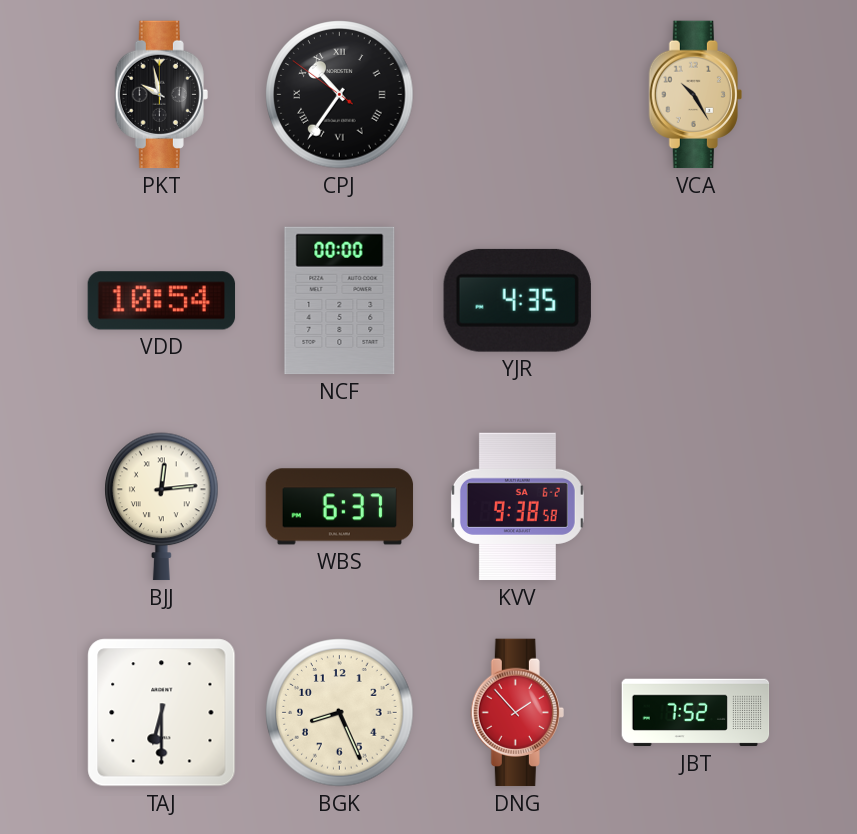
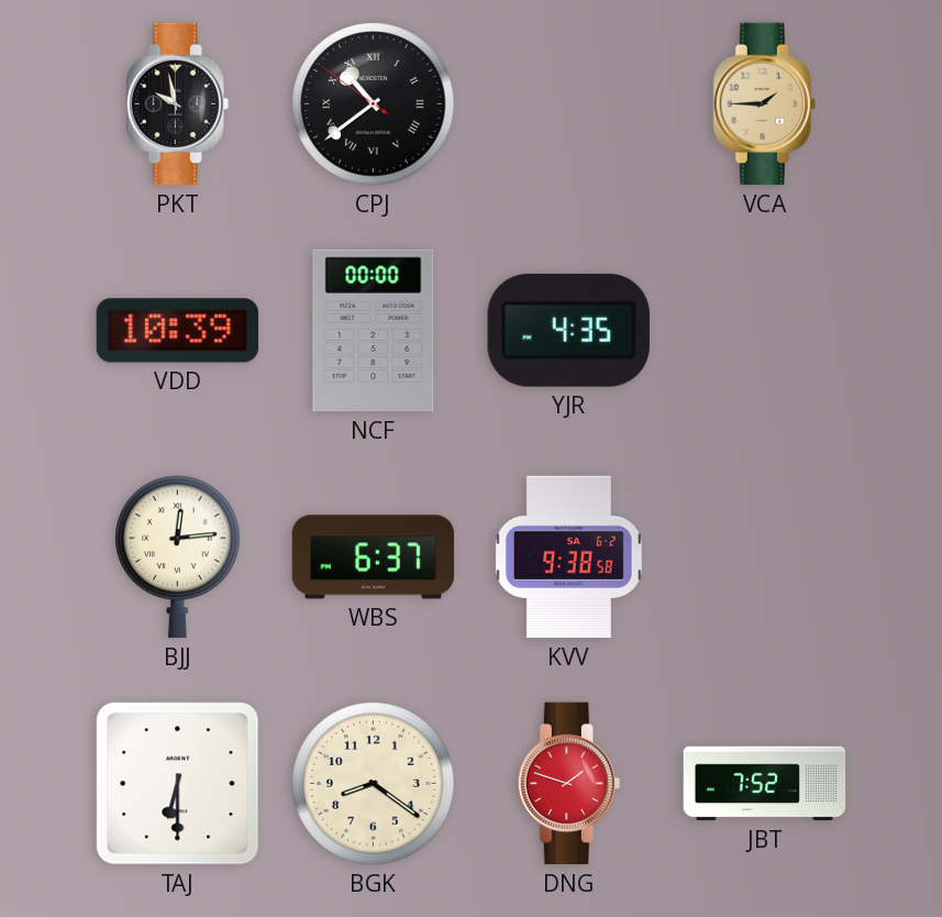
CPJ: 10:35 -> 10:38
VCA: 10:25 -> 1:45
VDD: 10:54 -> 10:39
BGK: 8:26 -> 8:21
DNG: 1:53 -> 1:48
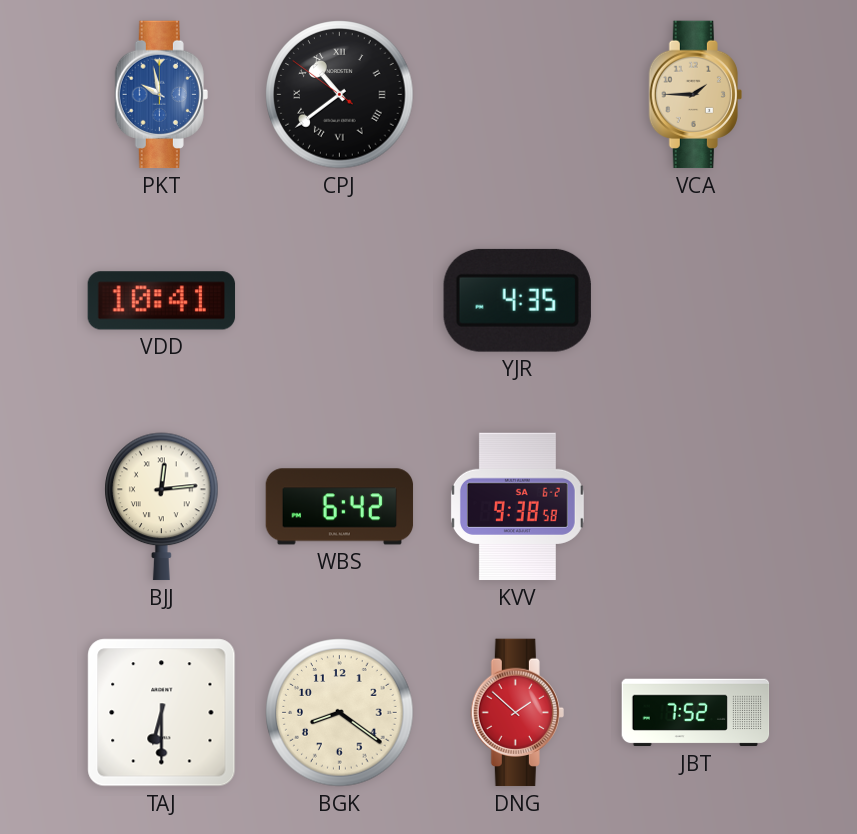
PKT dial: black -> blue
VDD: 10:39 -> 10:41
NCF: 00:00 -> none
WBS: 6:37 -> 6:42
DNG: 1:48 -> 1:52
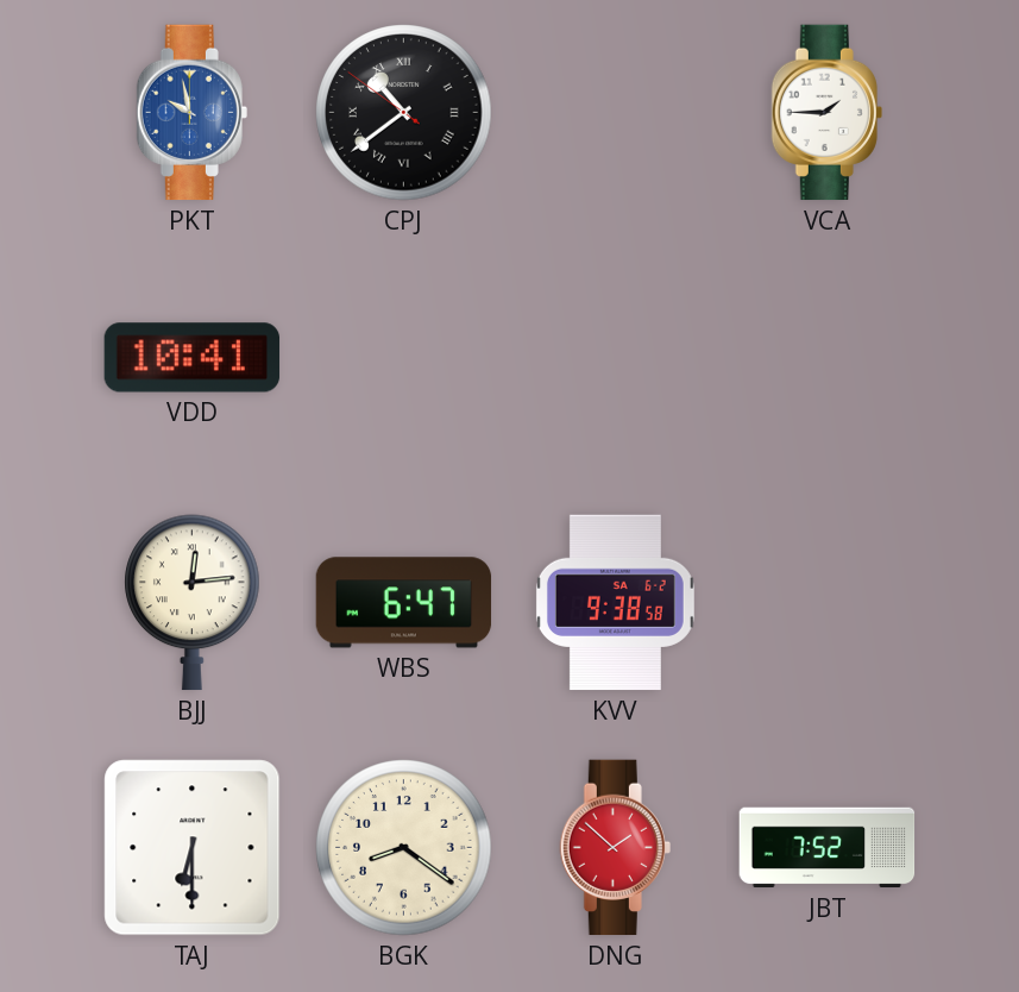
VCA dial: champagne -> white
YJR: 4:35 -> none
WBS: 6:42 -> 6:47
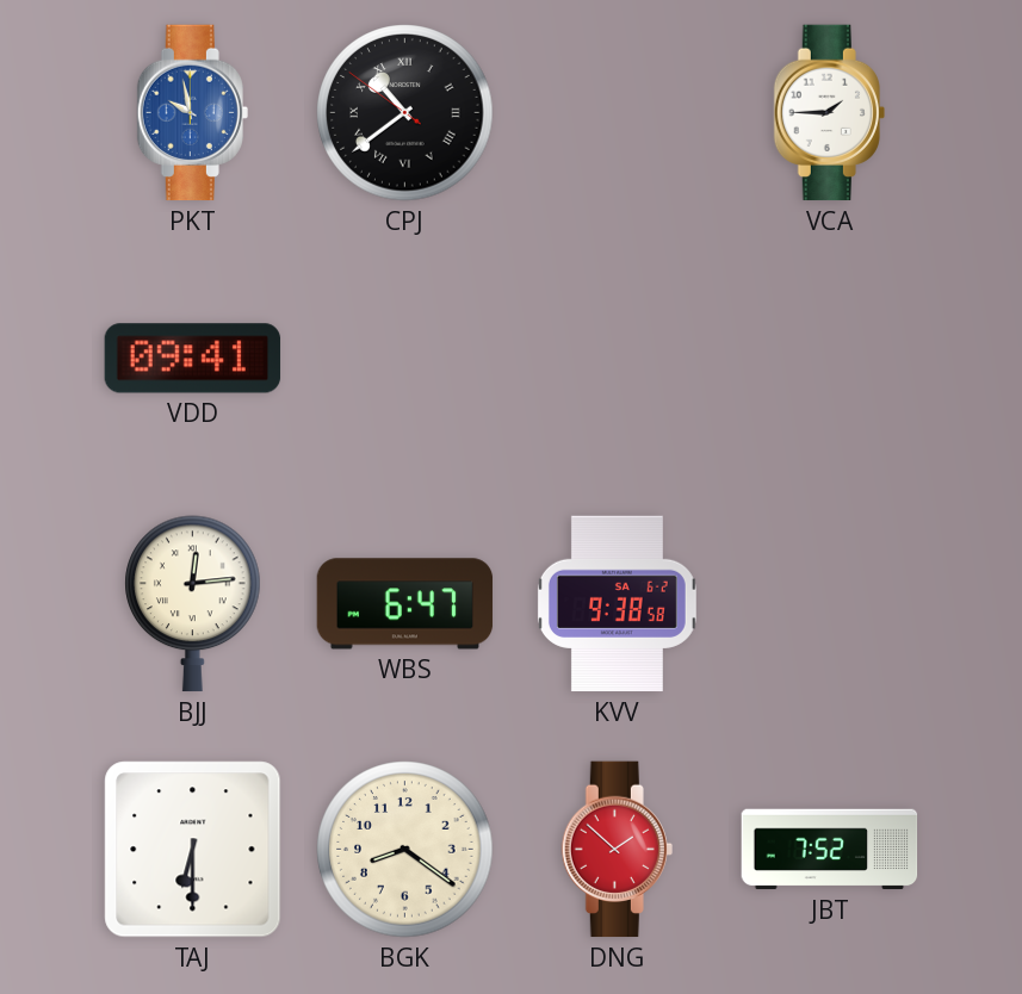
VDD: 10:41 -> 09:41
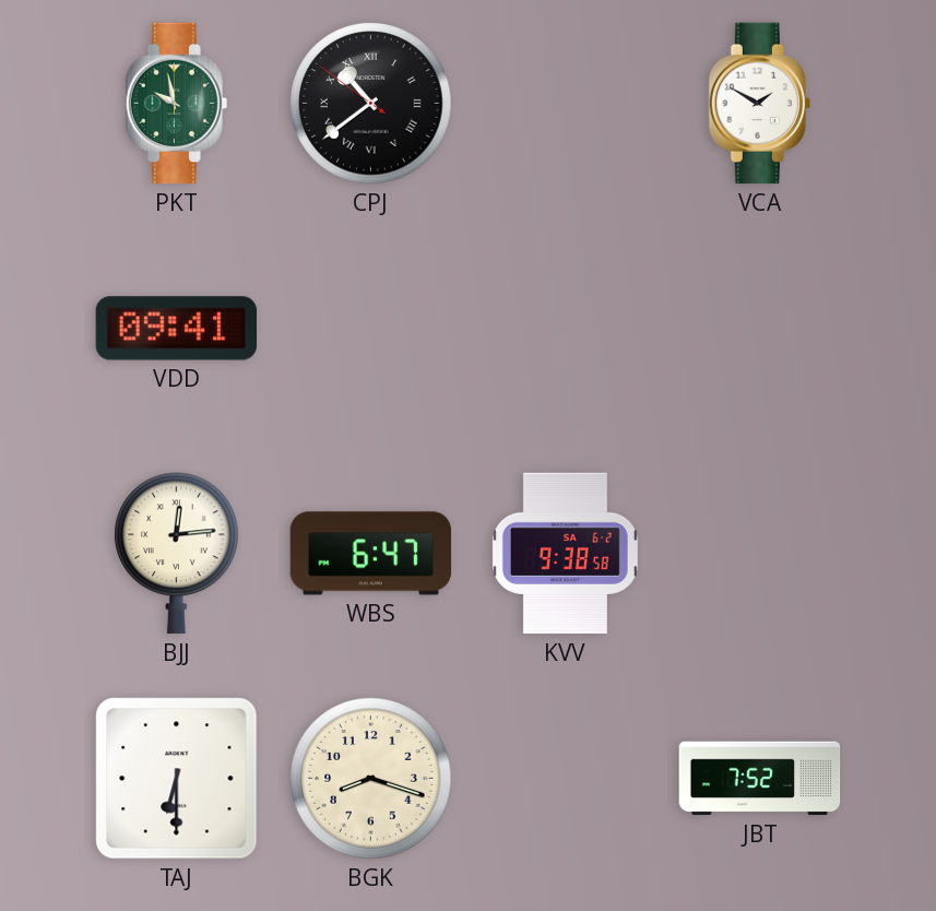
PKT dial: blue -> green
VCA: 1:45 -> 1:50
BGK: 8:21 -> 8:18
DNG: 1:52 -> none
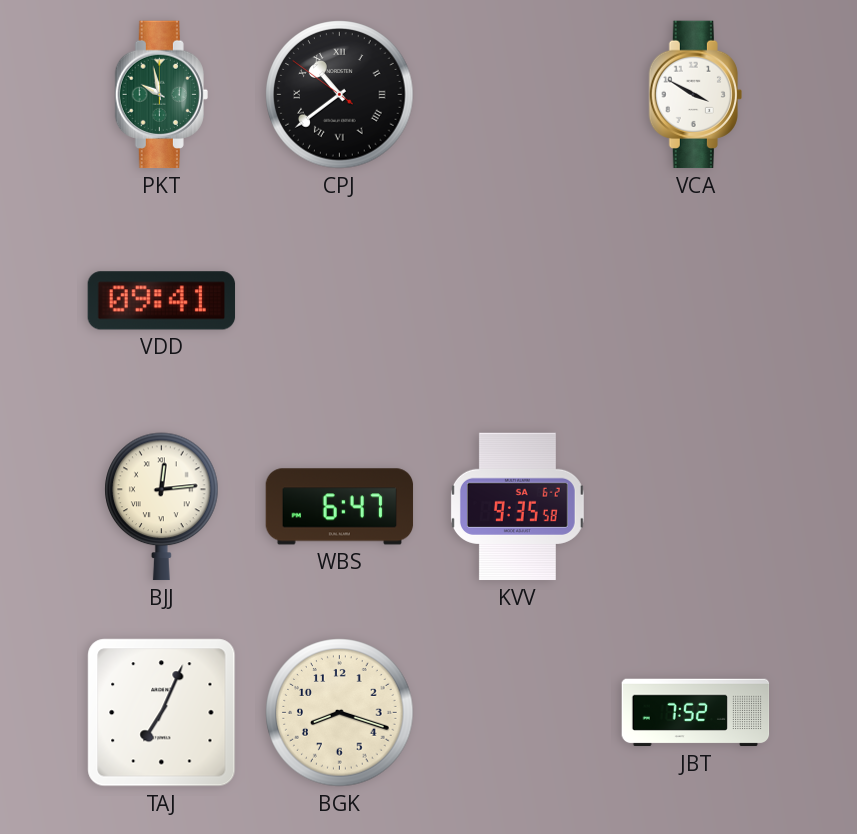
VCA: 1:50 -> 3:50
KVV: 9:38 -> 9:35
TAJ: 6:30 -> 7:04
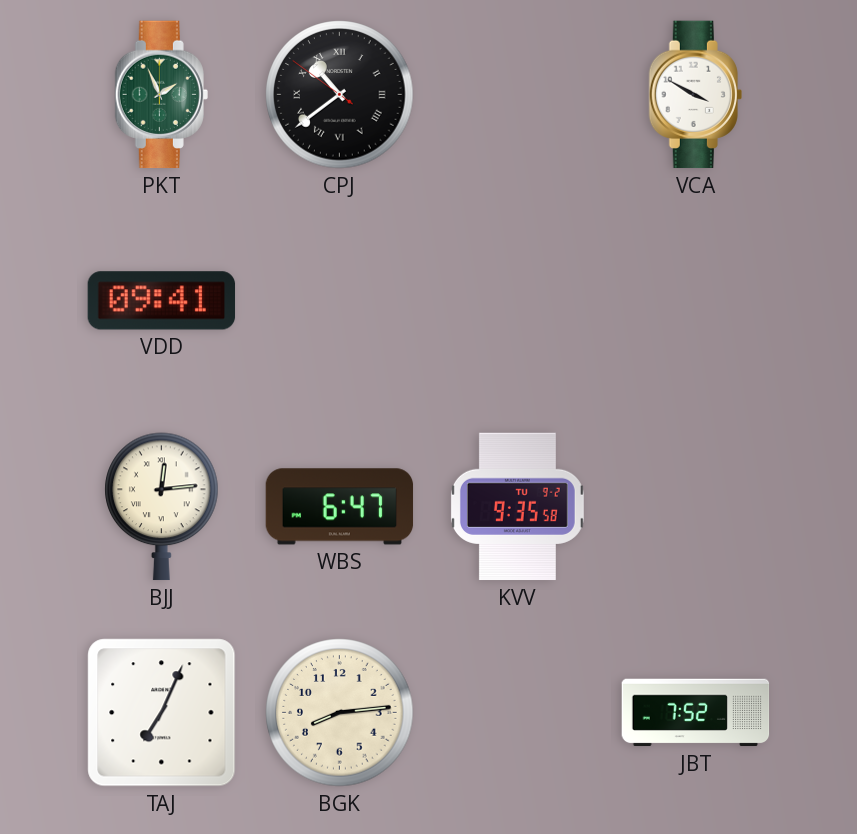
PKT: 9:58 -> 1:56
KVV date: SA 6-2 -> TU 9-2
BGK: 8:18 -> 8:14
